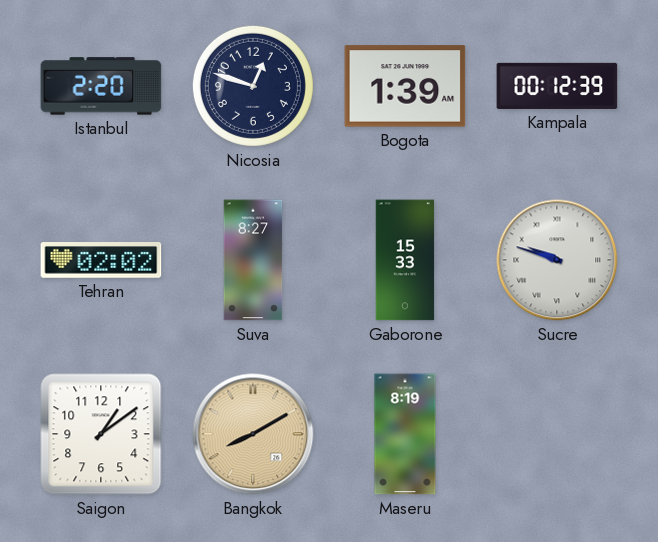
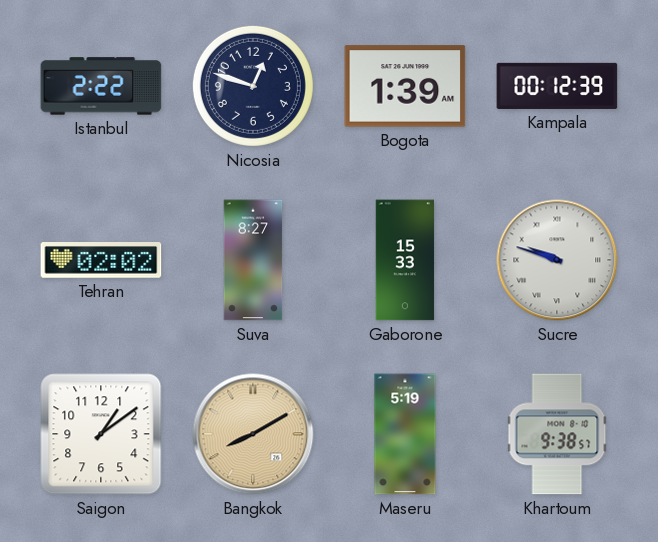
Istanbul: 2:20 -> 2:22
Maseru: 8:19 -> 5:19
Khartoum: none -> 9:38
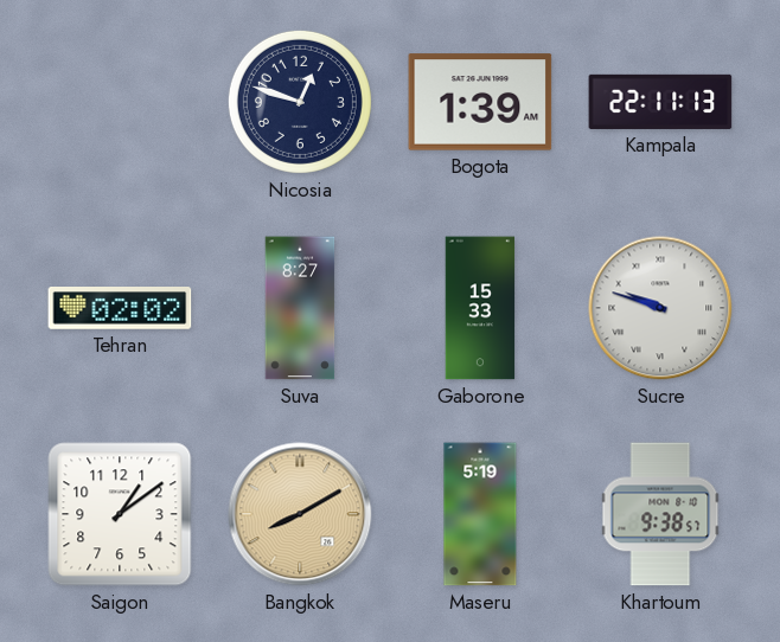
Istanbul: 2:22 -> none
Kampala: 00:12 -> 22:11
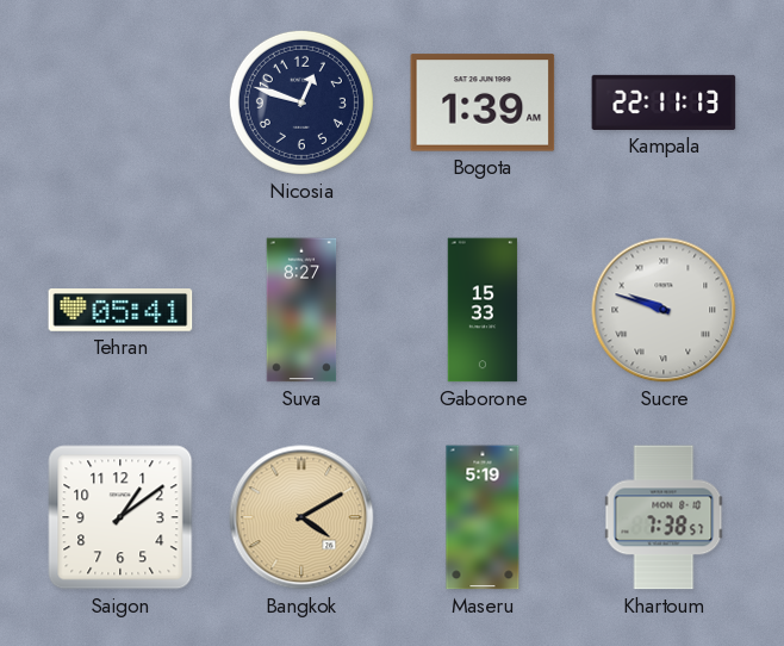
Tehran: 02:02 -> 05:41
Bangkok: 8:10 -> 4:10
Khartoum: 9:38 -> 7:38
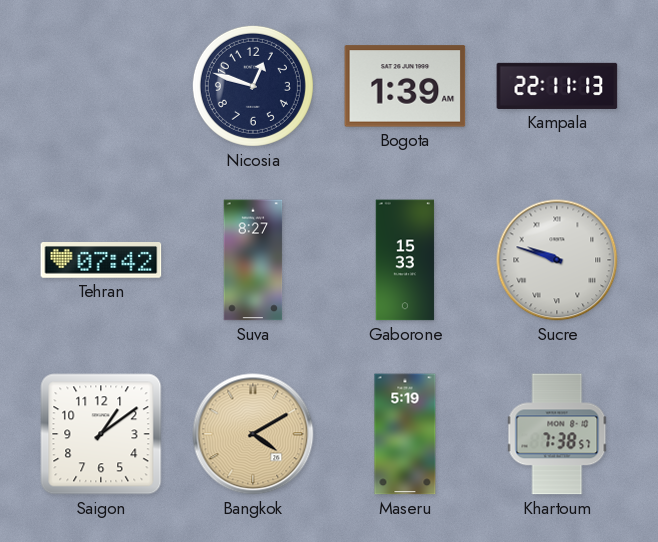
Tehran: 05:41 -> 07:42
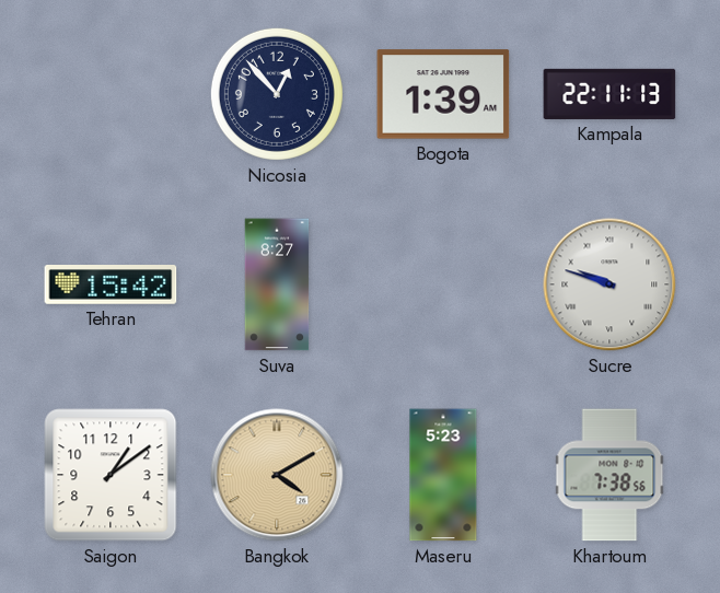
Nicosia: 12:48 -> 12:53
Tehran: 07:42 -> 15:42
Gaborone: 15:33 -> none
Maseru: 5:19 -> 5:23
Khartoum: 7:38:57 -> 7:38:56
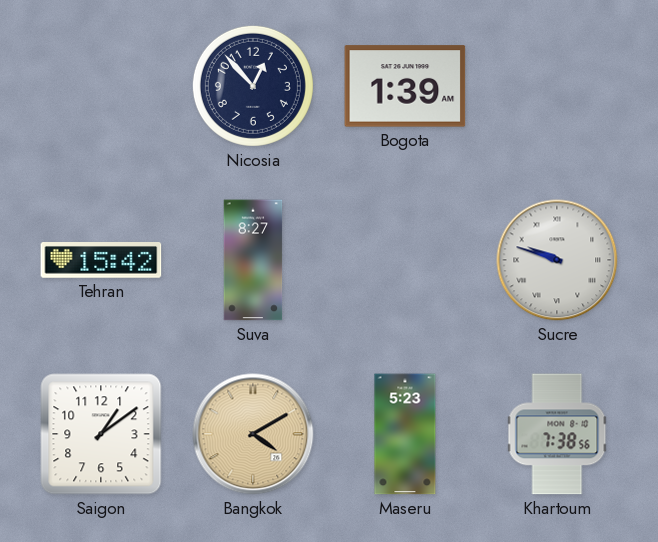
Kampala: 22:11 -> none
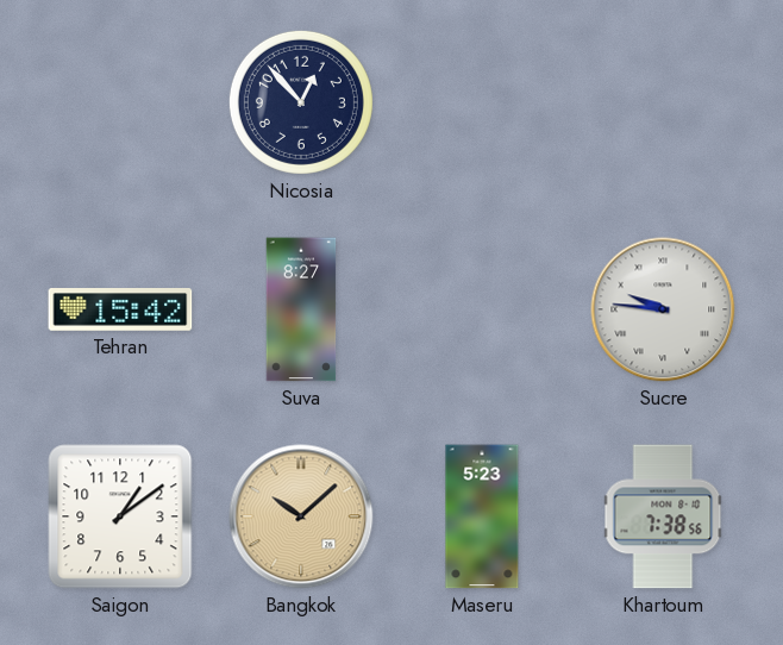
Bogota: 1:39 -> none
Sucre: 9:48 -> 9:46
Bangkok: 4:10 -> 10:08
